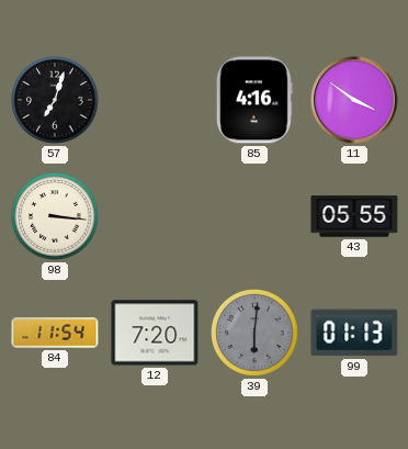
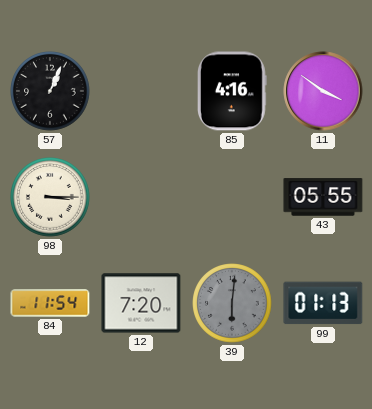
57: 7:03 -> 1:04
98: 3:16 -> 3:15
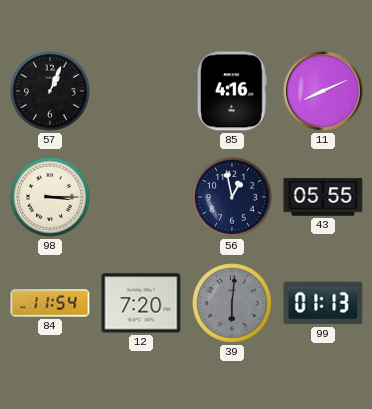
11: 3:51 -> 8:11
56: none -> 12:58
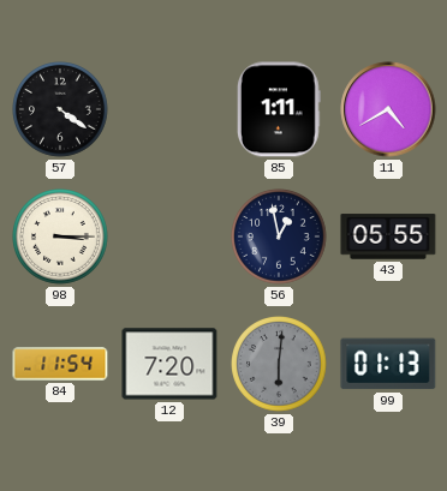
57: 1:04 -> 4:21
85: 4:16 -> 1:11
11: 8:11 -> 4:40
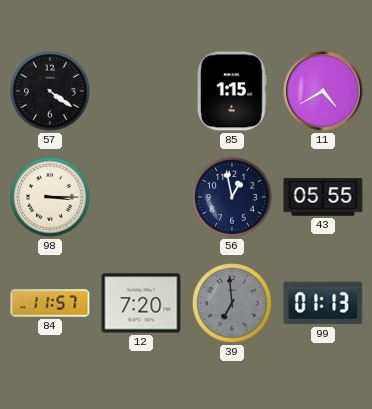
85: 1:11 -> 1:15
84: 11:54 -> 11:57
39: 6:01 -> 6:59
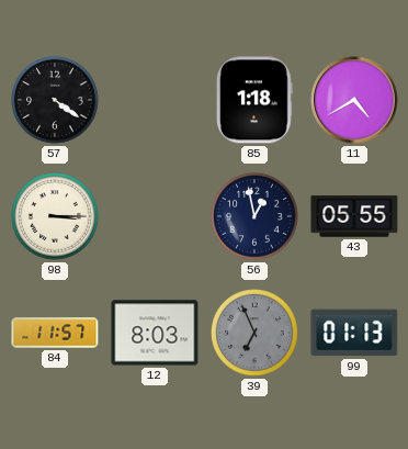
85: 1:15 -> 1:18
12: 7:20 -> 8:03
39: 6:59 -> 6:56
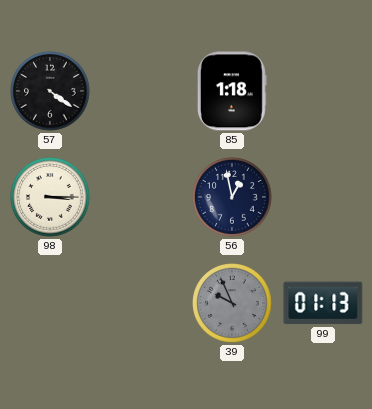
11: 4:40 -> none
43: 05:55 -> none
84: 11:57 -> none
12: 8:03 -> none
39: 6:56 -> 9:56
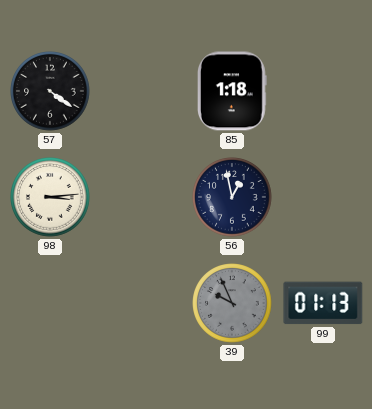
98: 3:15 -> 3:14
